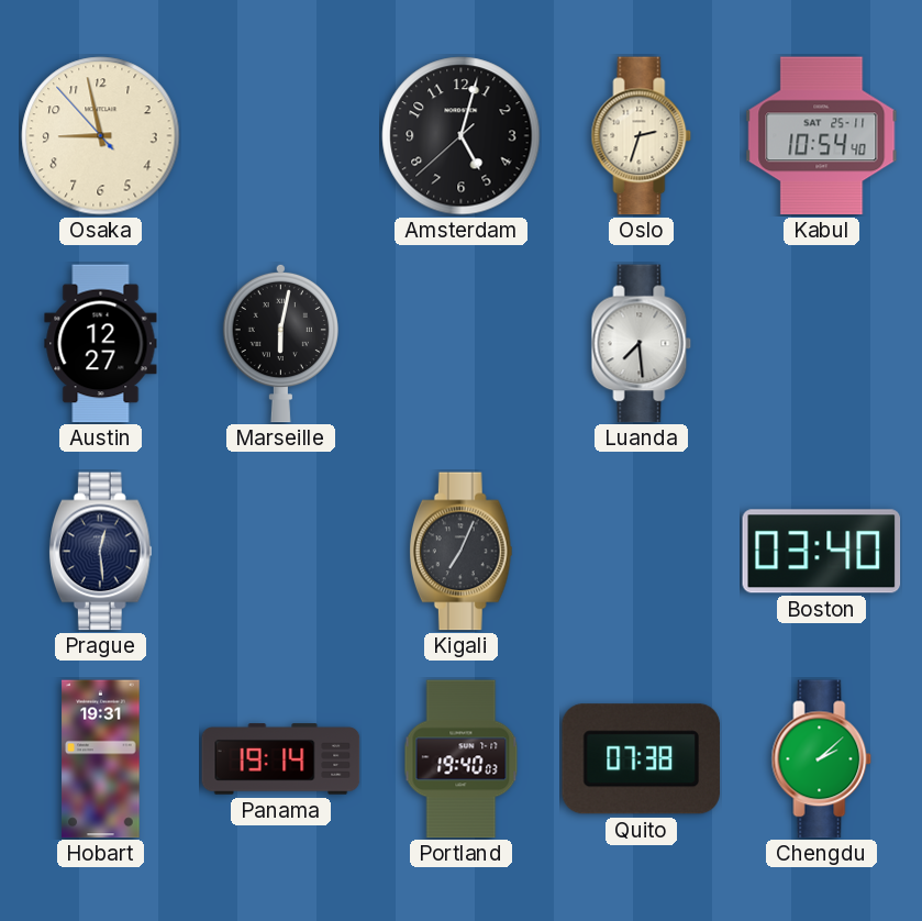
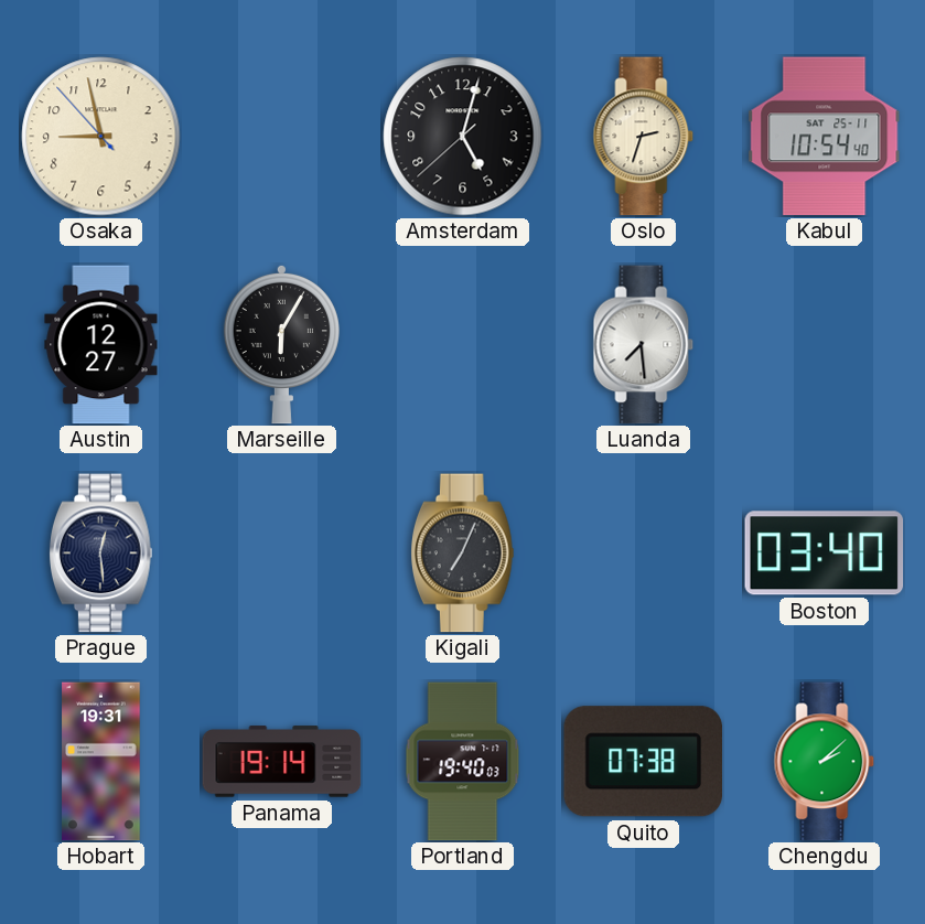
Marseille: 6:02 -> 6:05
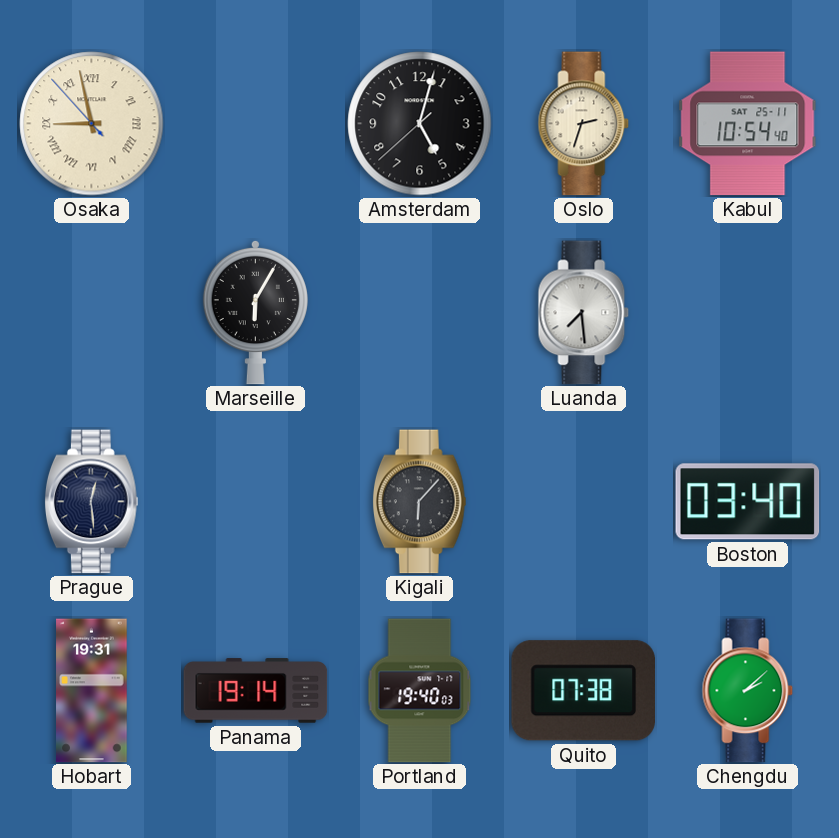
Osaka numerals: Arabic -> Roman
Austin: 12:27 -> none
Kigali: 7:04 -> 6:07
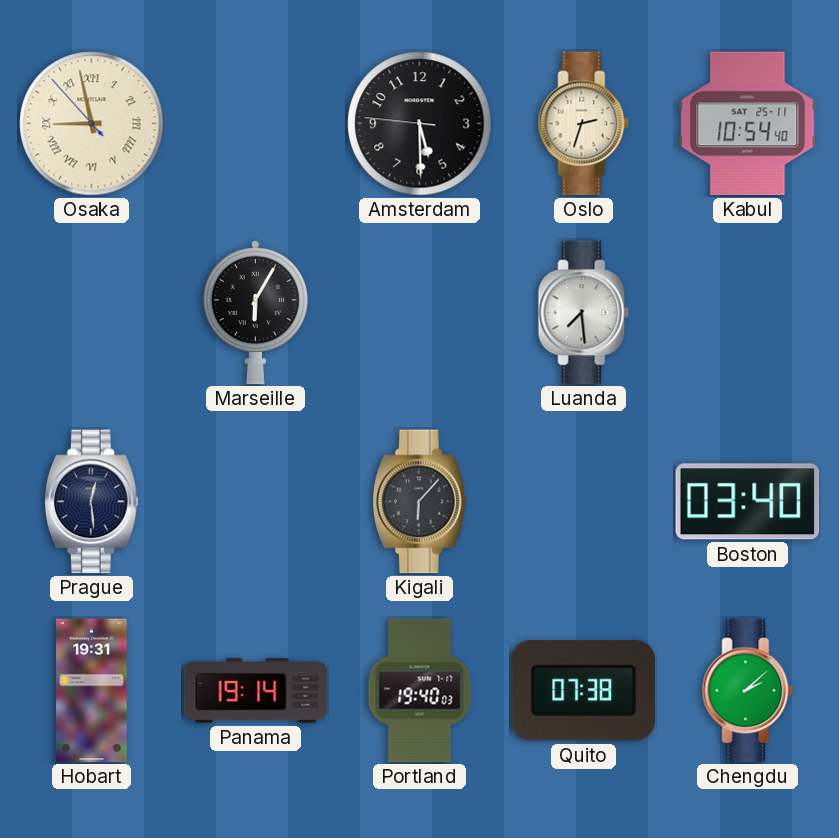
Amsterdam: 5:02 -> 5:29
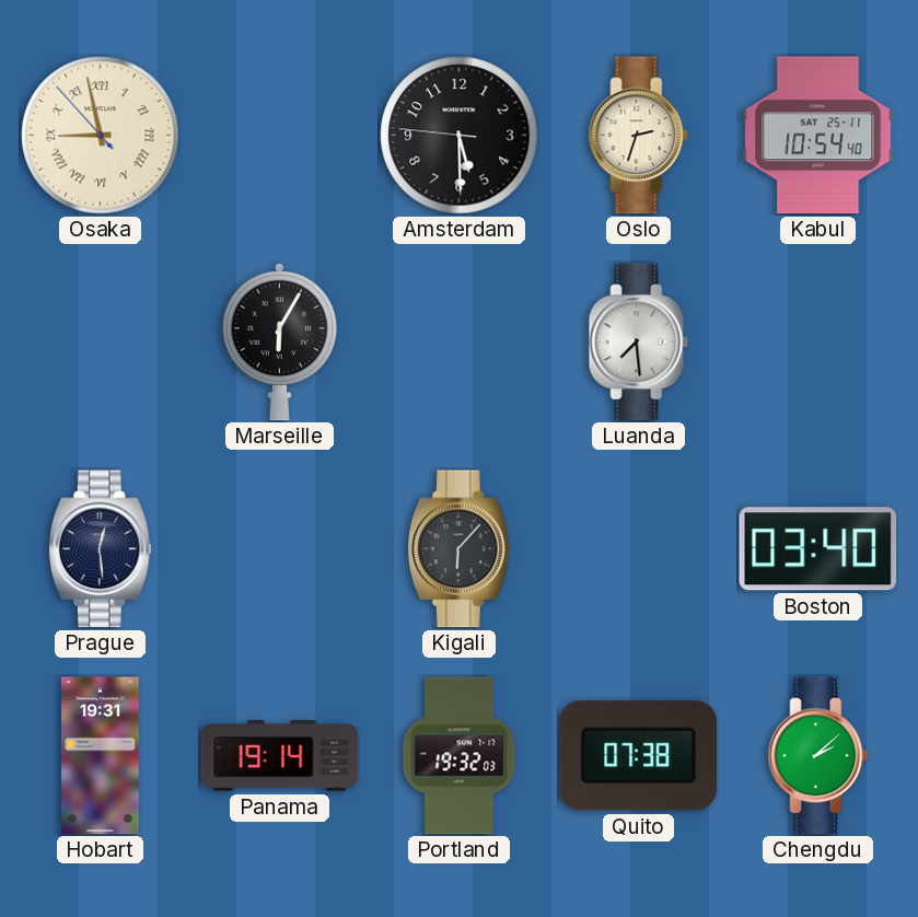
Portland: 19:40 -> 19:32
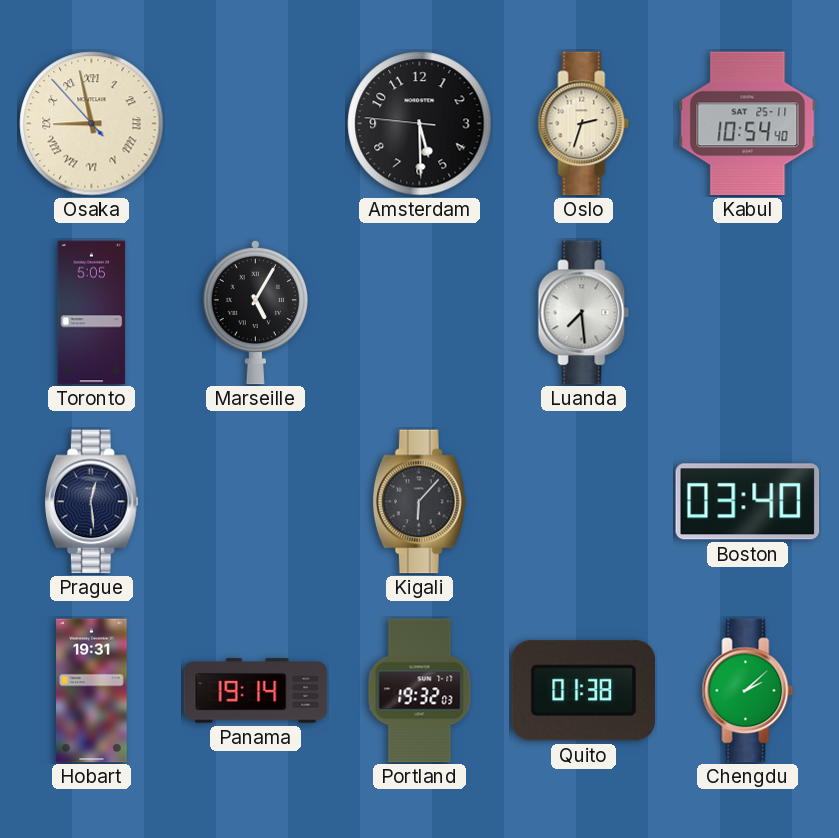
Toronto: none -> 5:05
Marseille: 6:05 -> 5:05
Quito: 07:38 -> 01:38
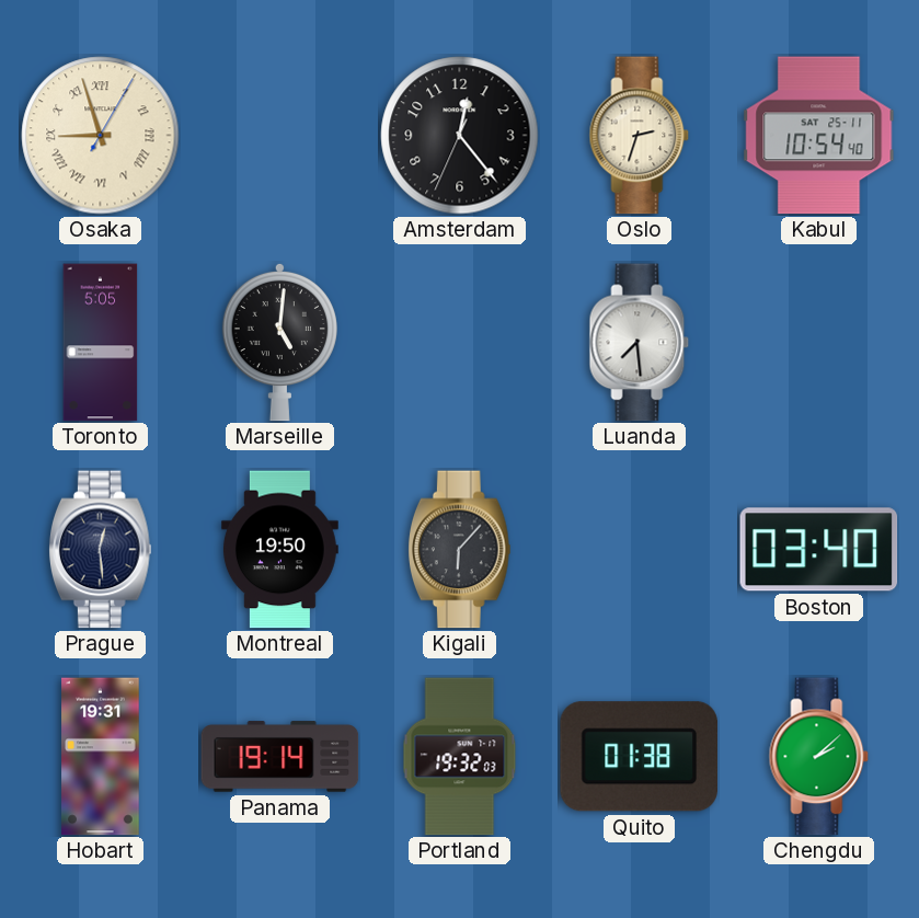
Osaka: 8:57:53 -> 8:57:05
Amsterdam: 5:29 -> 12:23
Marseille: 5:05 -> 5:01
Montreal: none -> 19:50
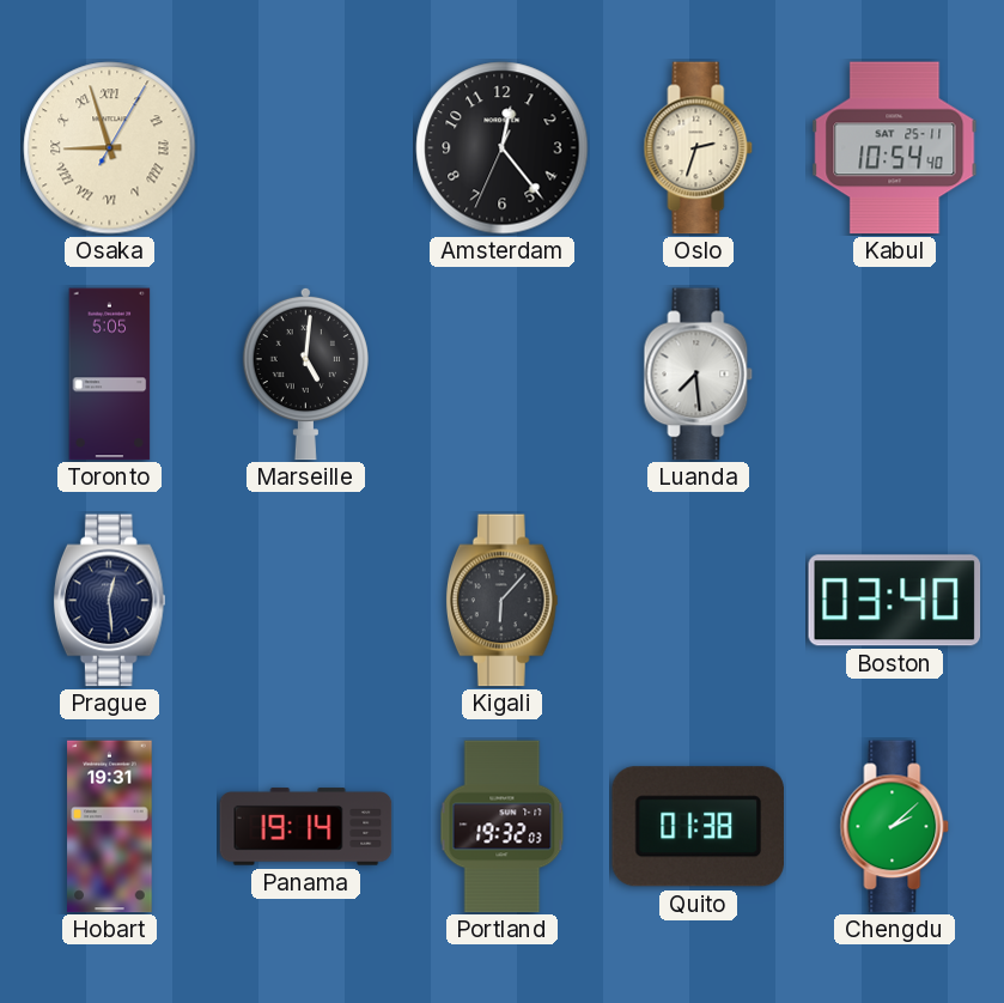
Montreal: 19:50 -> none
